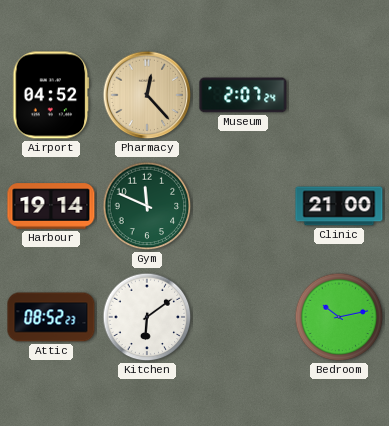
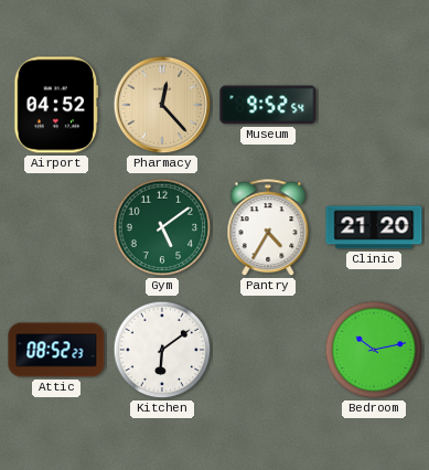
Museum: 2:07 -> 9:52
Harbour: 19:14 -> none
Gym: 11:49 -> 5:09
Pantry: none -> 4:35
Clinic: 21:00 -> 21:20
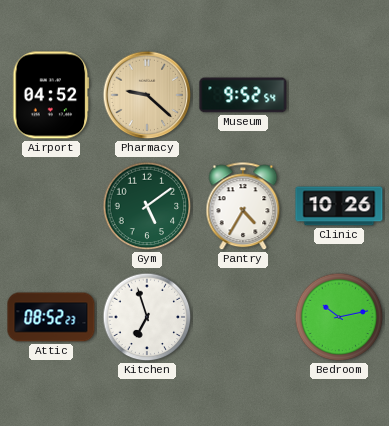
Pharmacy: 12:23 -> 9:22
Clinic: 21:20 -> 10:26
Kitchen: 6:09 -> 6:57
